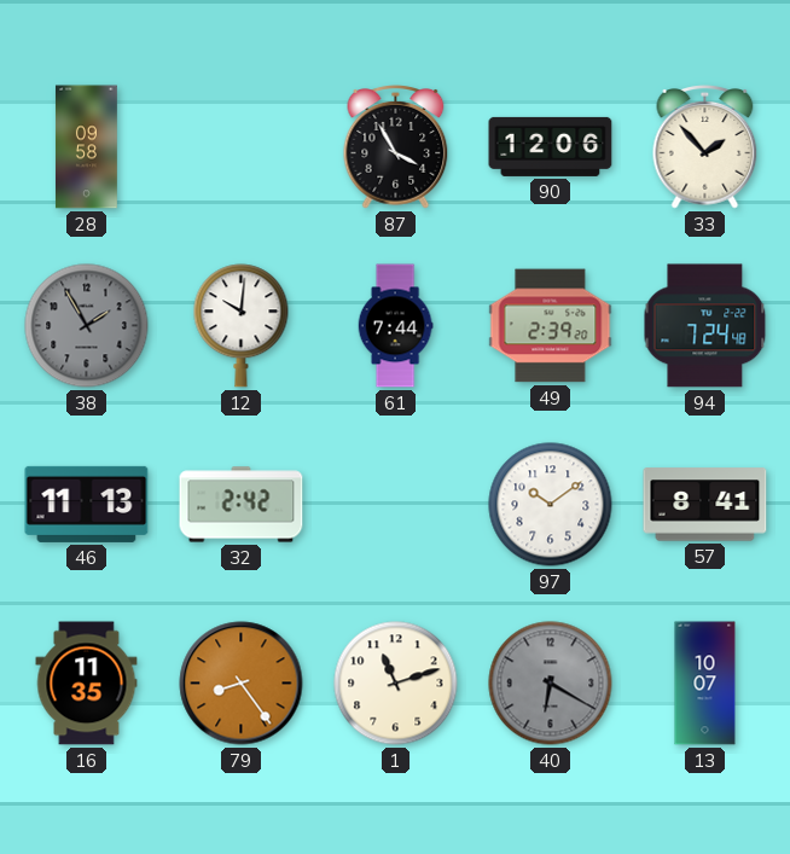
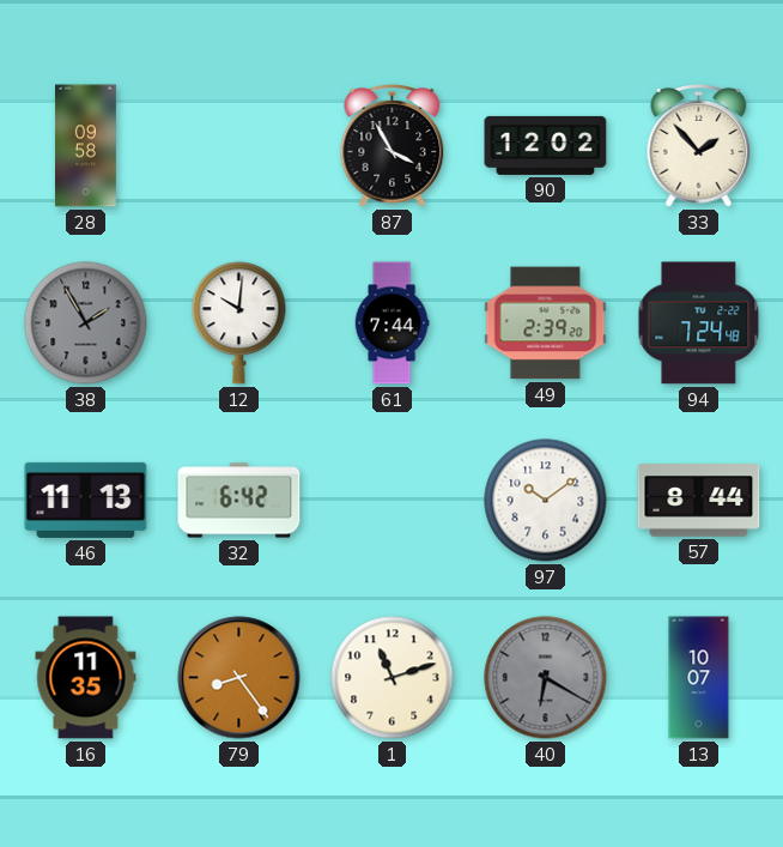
90: 12:06 -> 12:02
32: 2:42 -> 6:42
57: 8:41 -> 8:44
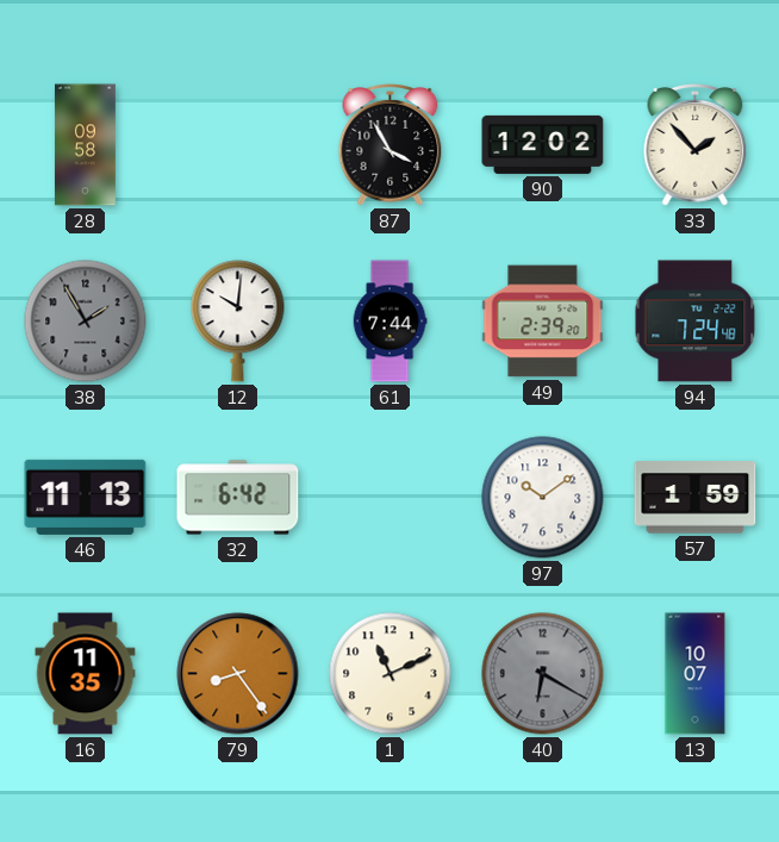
57: 8:44 -> 1:59
1: 11:12 -> 11:11
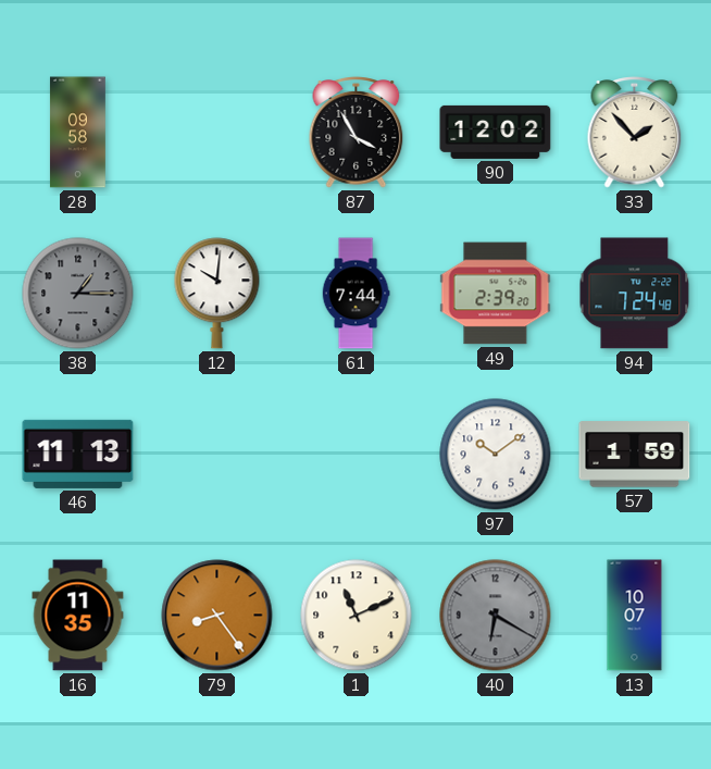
38: 1:55 -> 1:15
32: 6:42 -> none
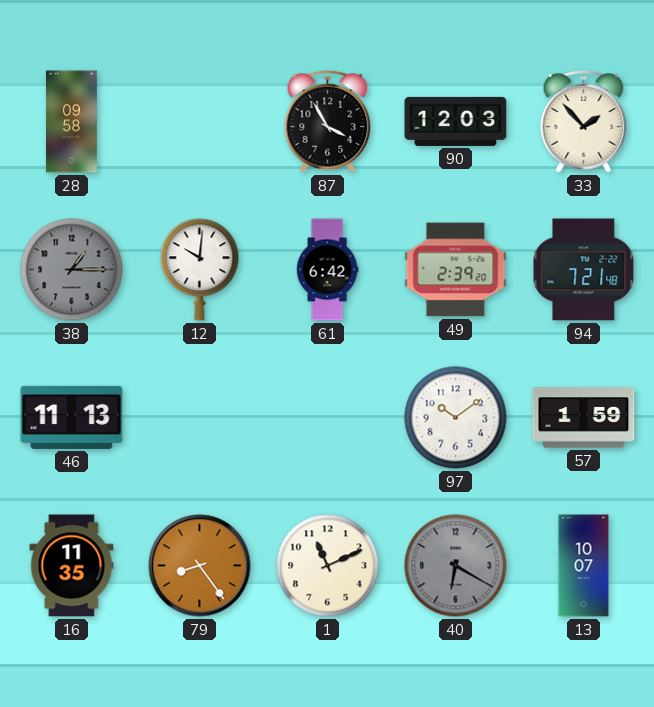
90: 12:02 -> 12:03
61: 7:44 -> 6:42
94: 7:24 -> 7:21
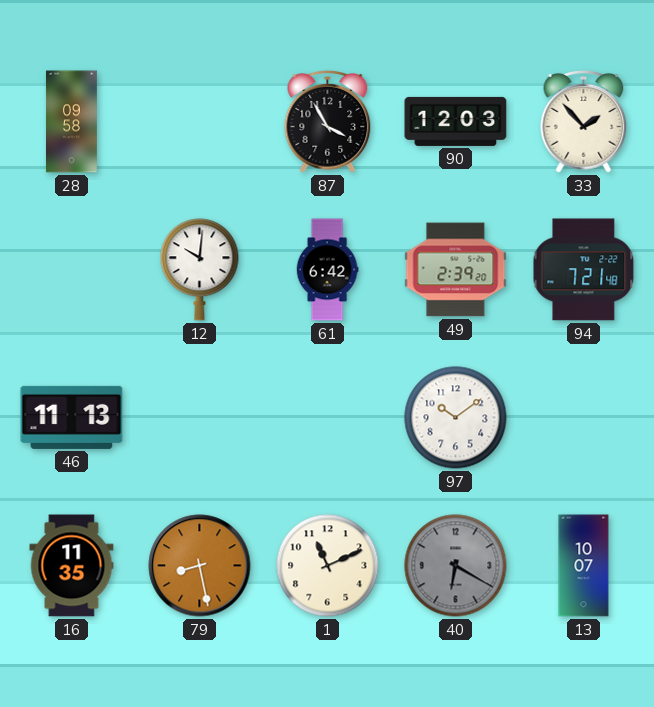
38: 1:15 -> none
57: 1:59 -> none
79: 8:24 -> 8:28
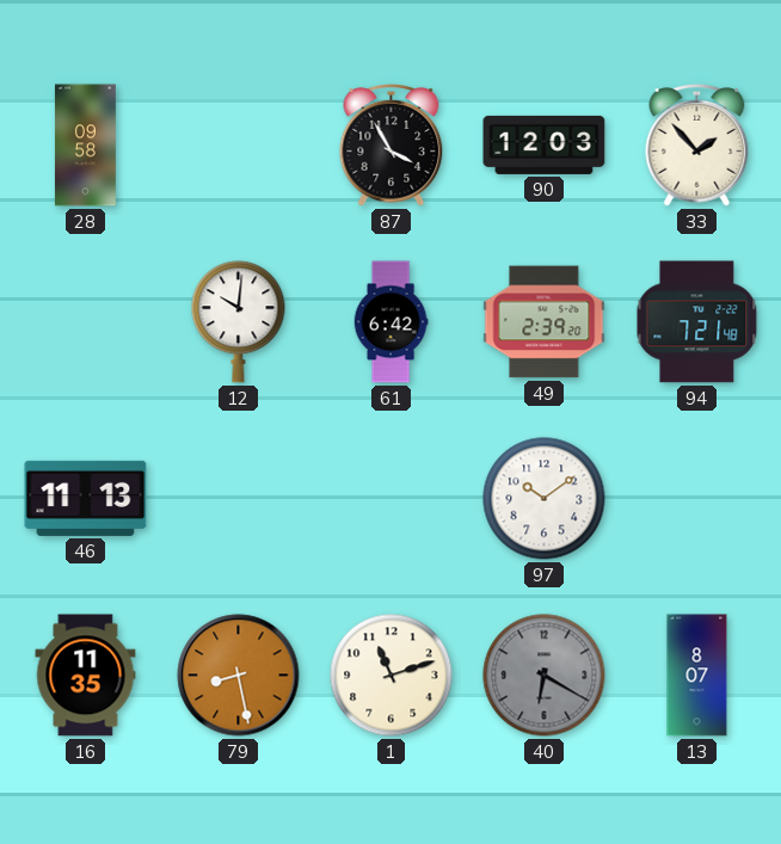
1: 11:11 -> 11:12
13: 10:07 -> 8:07
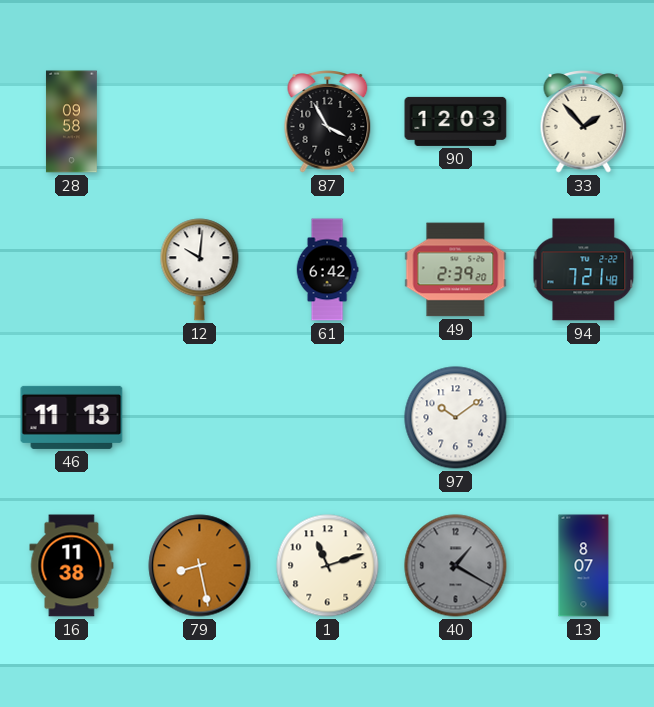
16: 11:35 -> 11:38
40: 6:20 -> 1:20
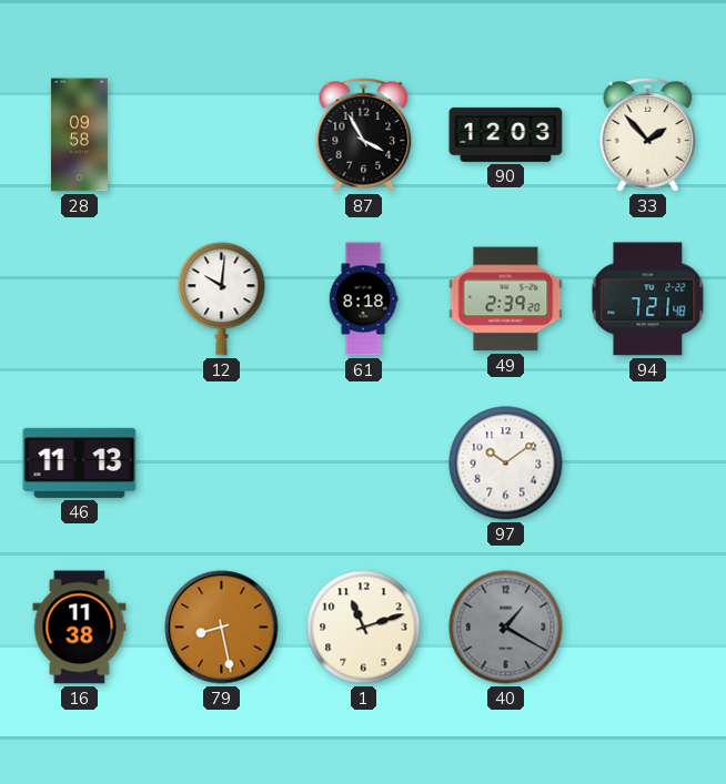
61: 6:42 -> 8:18
13: 8:07 -> none
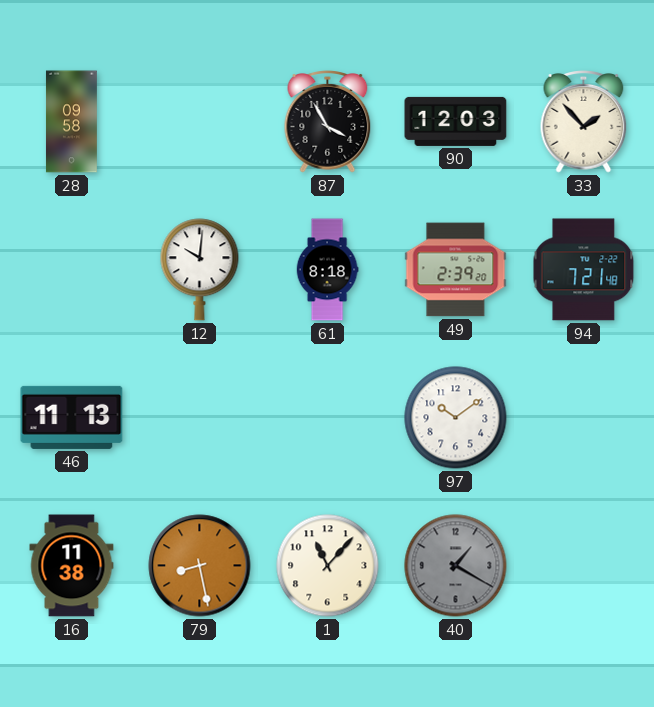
1: 11:12 -> 11:07
